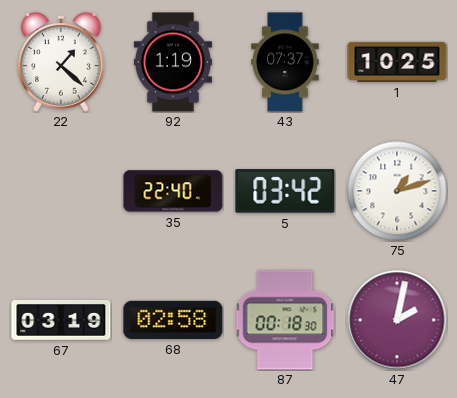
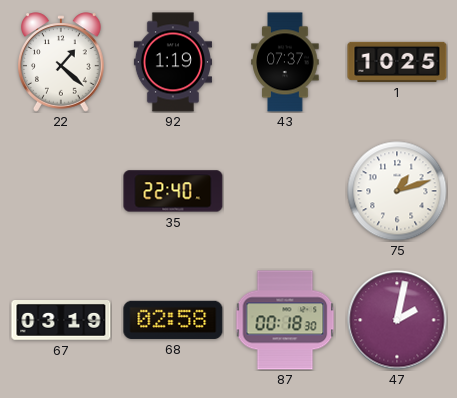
5: 03:42 -> none
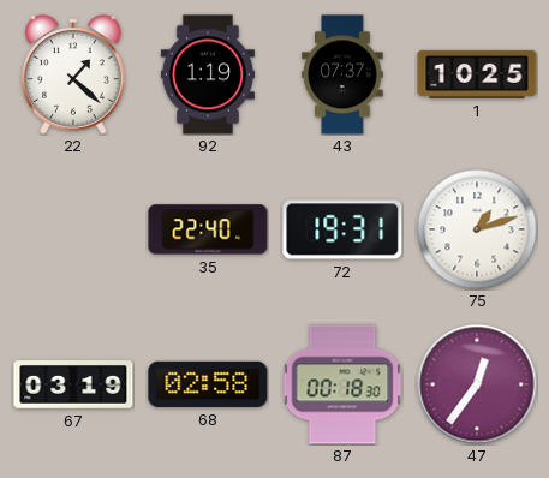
72: none -> 19:31
47: 2:02 -> 12:36
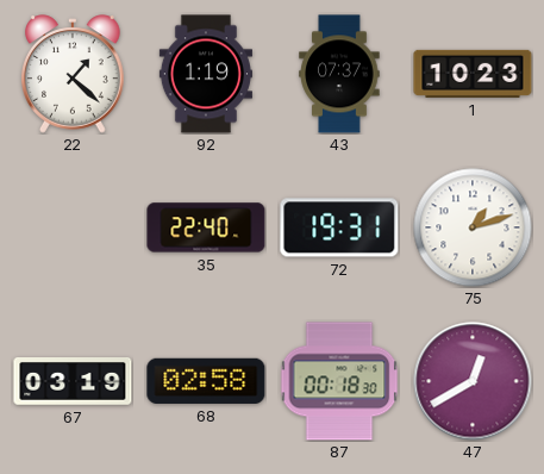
1: 10:25 -> 10:23
47: 12:36 -> 12:40
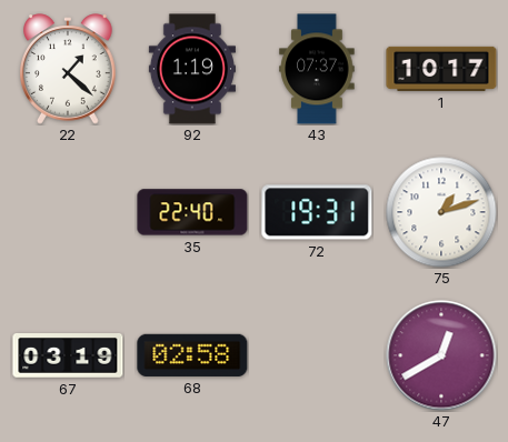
1: 10:23 -> 10:17
87: 00:18 -> none
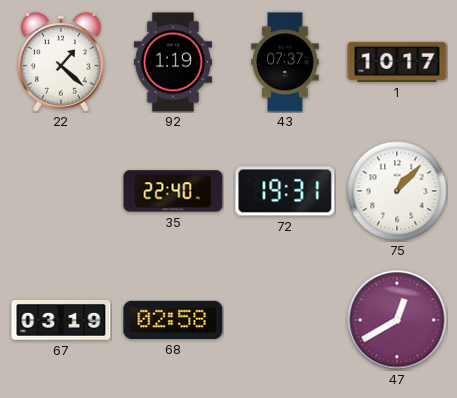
75: 1:12 -> 1:07
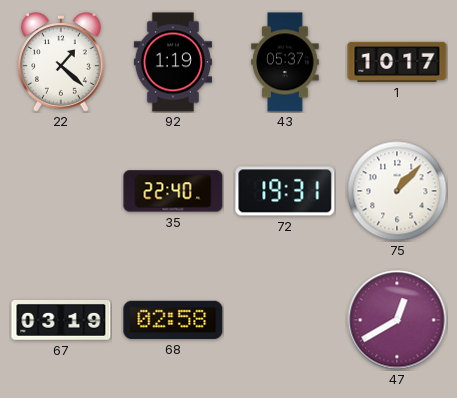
43: 07:37 -> 05:37
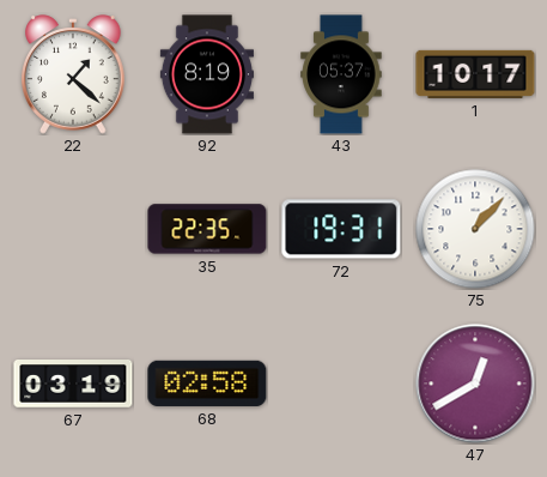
92: 1:19 -> 8:19
35: 22:40 -> 22:35
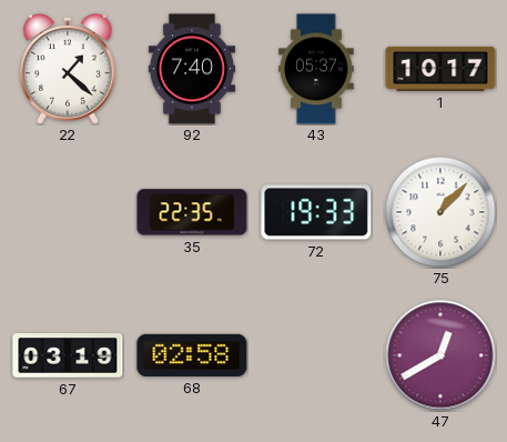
92: 8:19 -> 7:40
72: 19:31 -> 19:33
